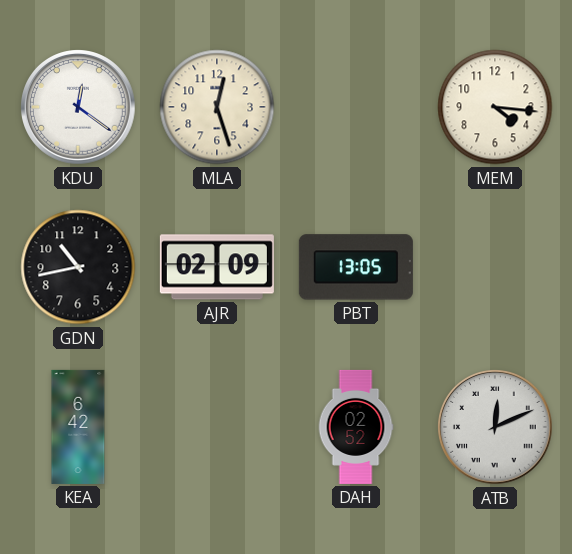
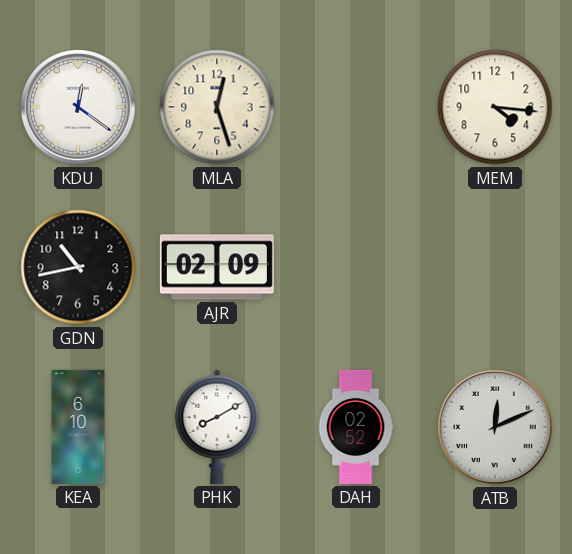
PBT: 13:05 -> none
KEA: 6:42 -> 6:10
PHK: none -> 8:10
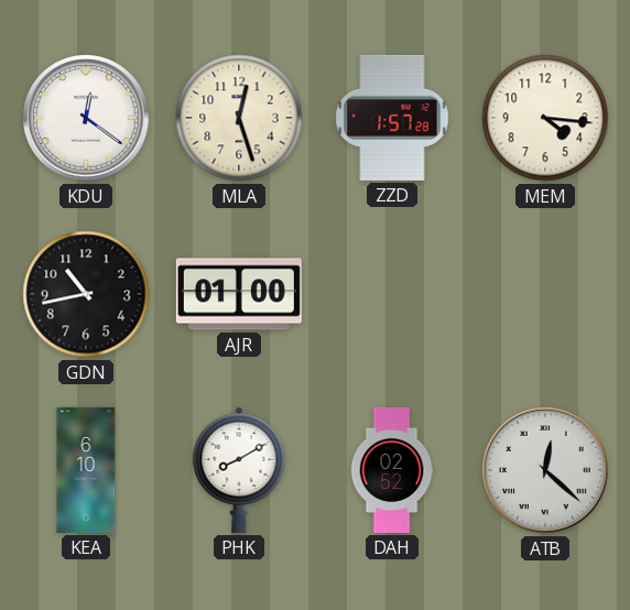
ZZD: none -> 1:57
AJR: 02:09 -> 01:00
ATB: 12:11 -> 12:22
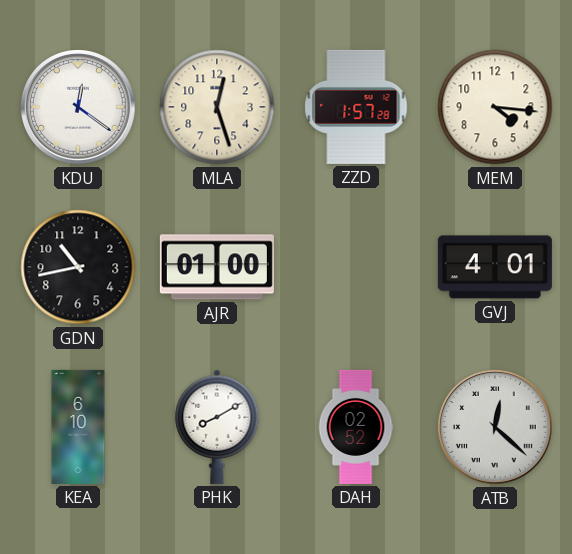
GVJ: none -> 4:01
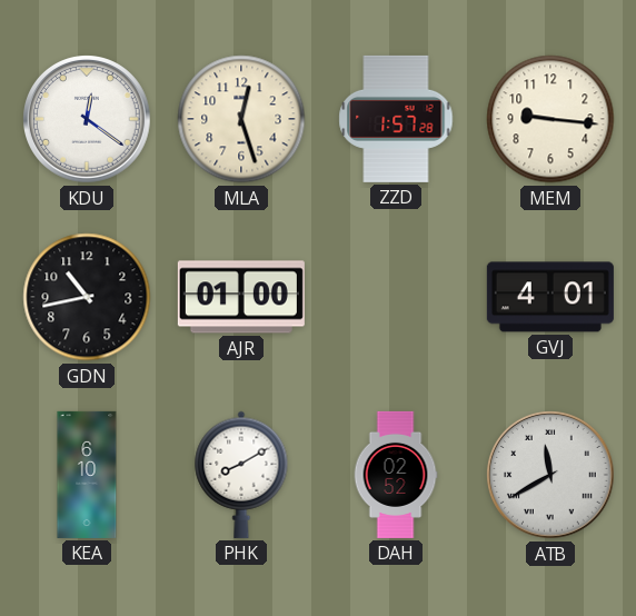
MEM: 4:16 -> 9:16
ATB: 12:22 -> 11:40
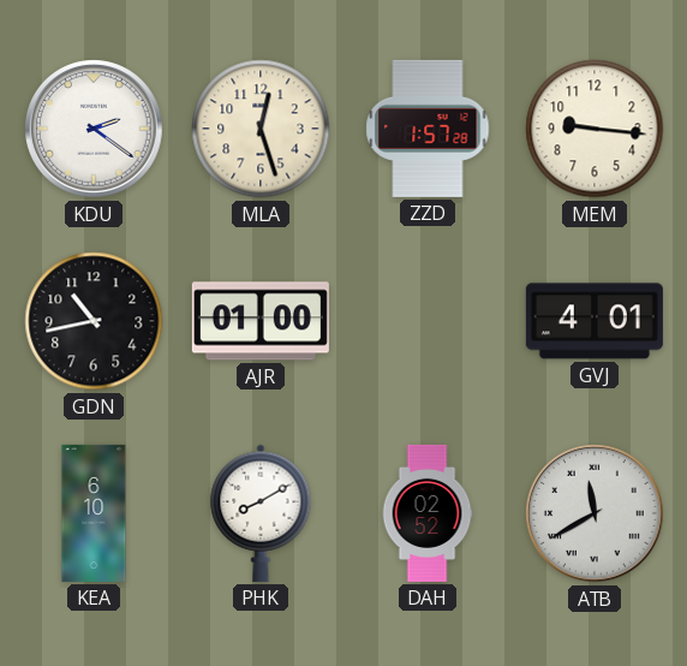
KDU: 12:21 -> 2:21
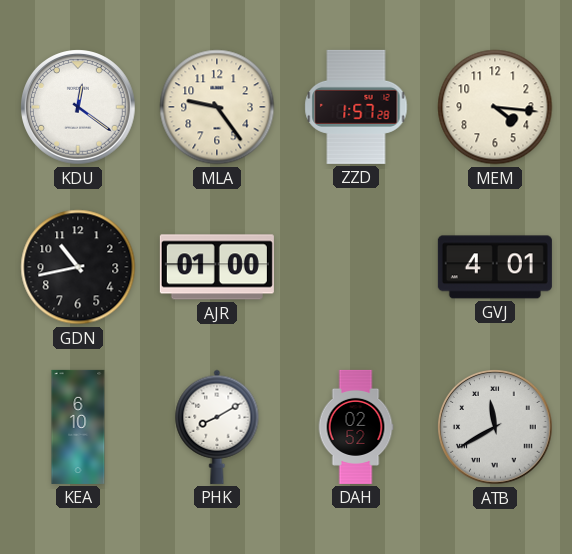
KDU: 2:21 -> 12:21
MLA: 12:27 -> 9:24
MEM: 9:16 -> 4:16
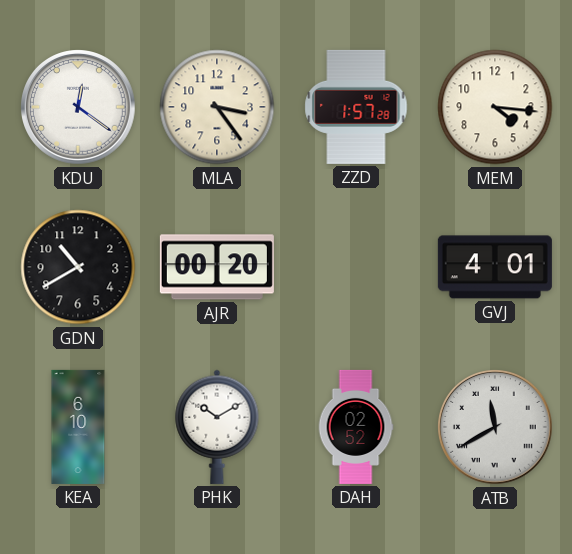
MLA: 9:24 -> 3:24
GDN: 10:43 -> 10:40
AJR: 01:00 -> 00:20
PHK: 8:10 -> 10:10
